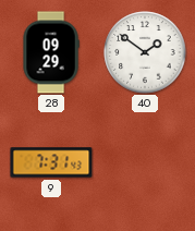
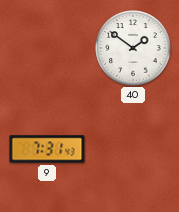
28: 09:29 -> none
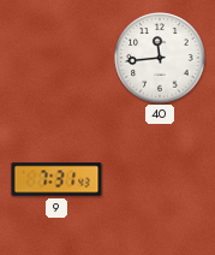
40: 1:51 -> 11:44
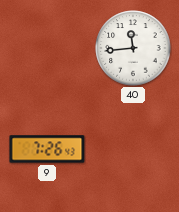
9: 7:31 -> 7:26
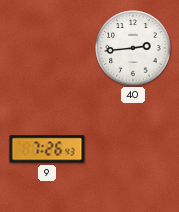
40: 11:44 -> 2:44
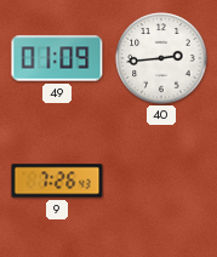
49: none -> 01:09
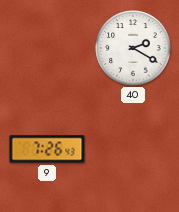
49: 01:09 -> none
40: 2:44 -> 2:20
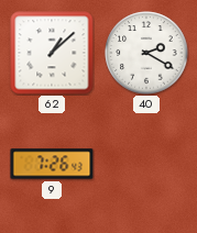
62: none -> 1:08
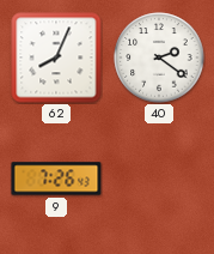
62: 1:08 -> 8:04
40: 2:20 -> 2:21
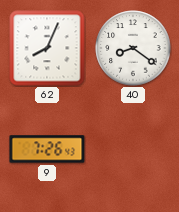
40: 2:21 -> 8:21
